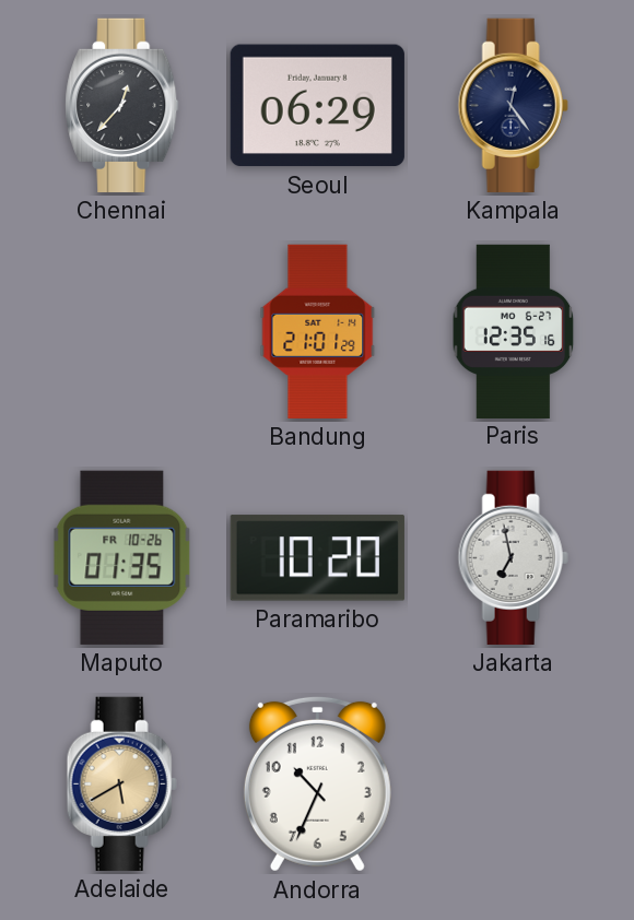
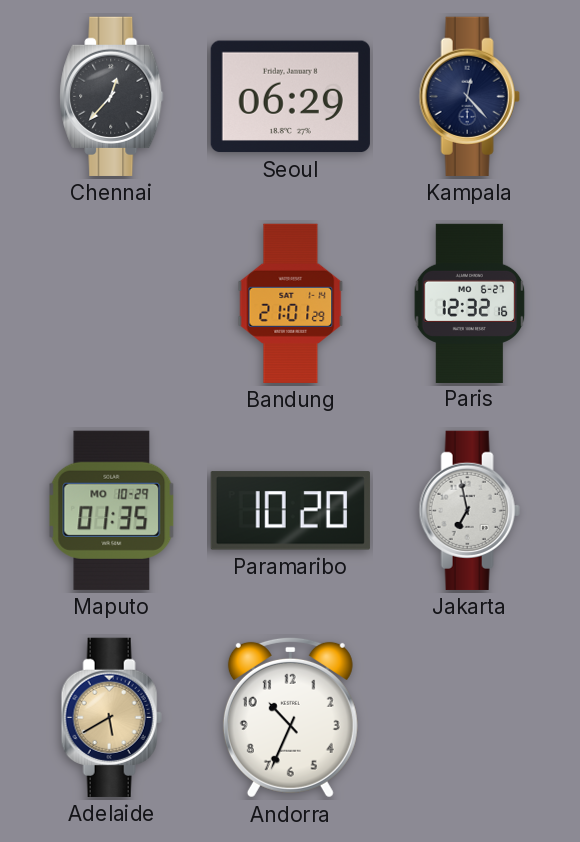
Kampala: 12:24 -> 12:23
Paris: 12:35 -> 12:32
Maputo date: FR 10-26 -> MO 10-29
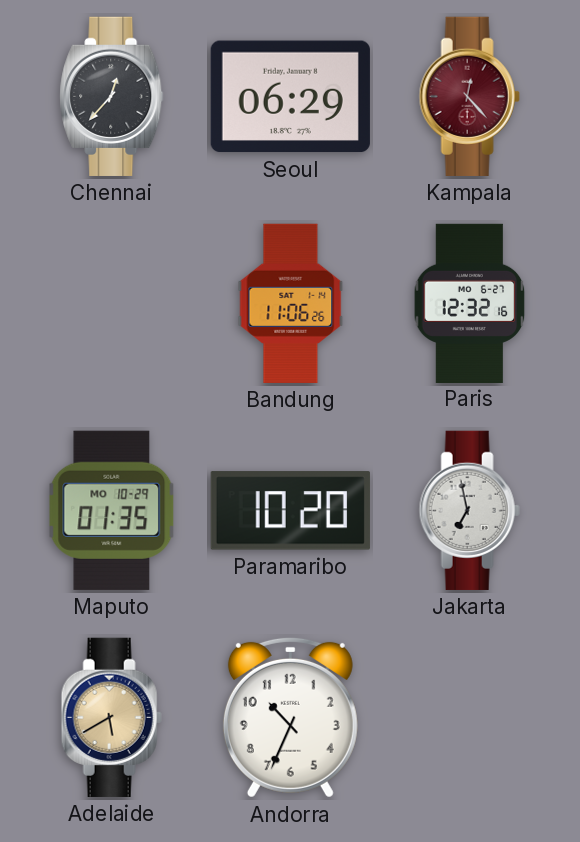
Kampala dial: navy -> burgundy
Bandung: 21:01 -> 11:06
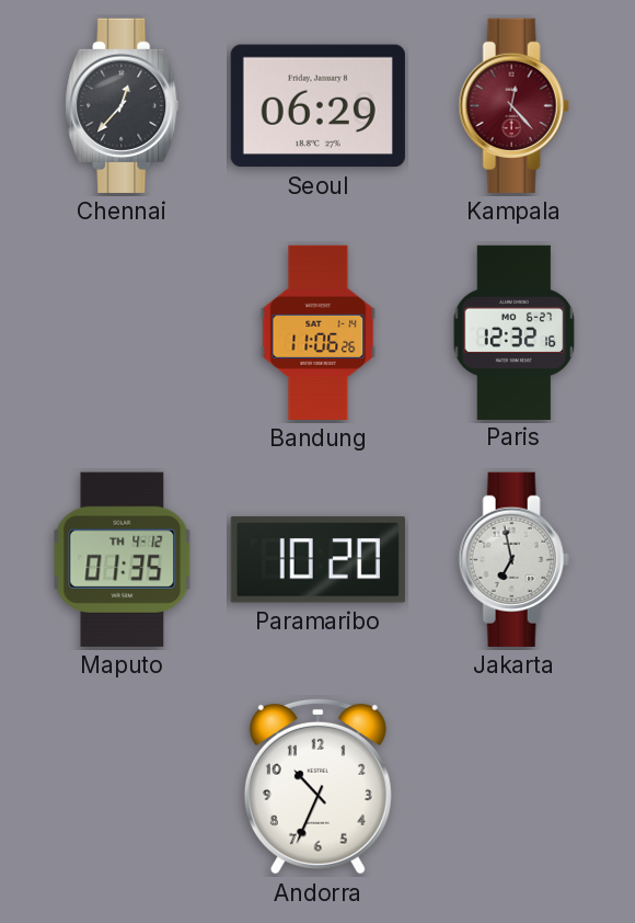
Maputo date: MO 10-29 -> TH 4-12
Adelaide: 5:40 -> none
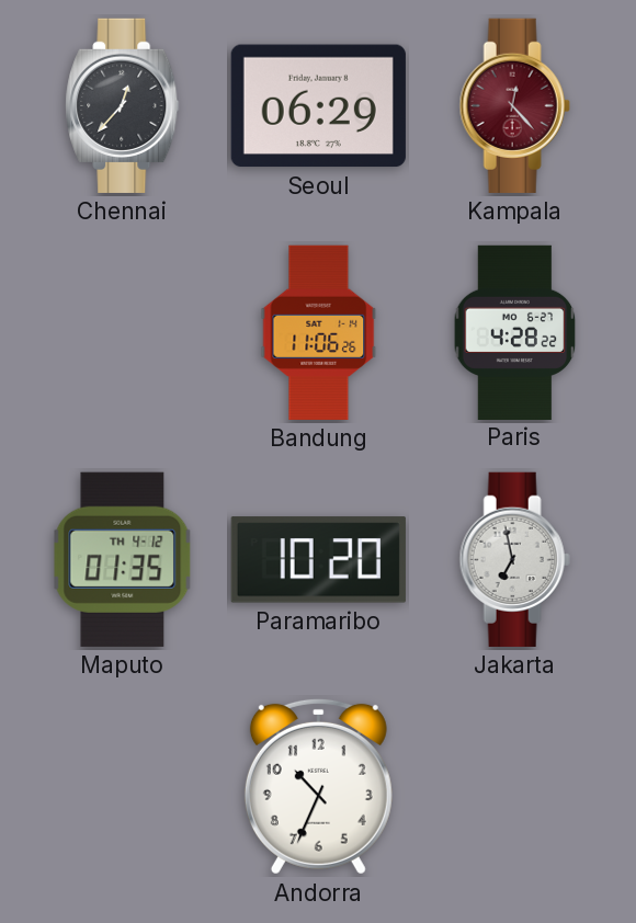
Paris: 12:32 -> 4:28
